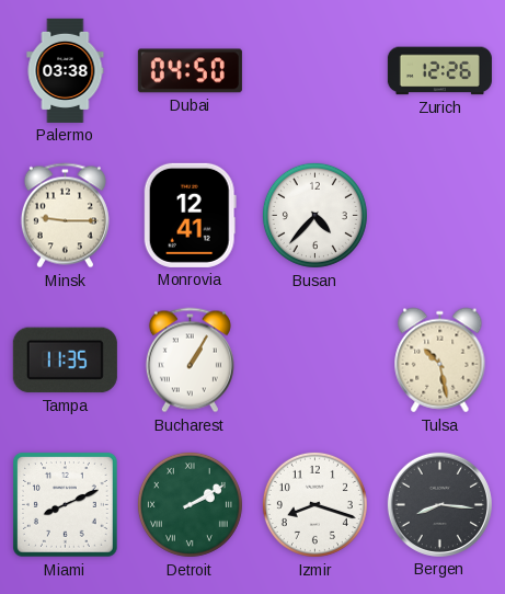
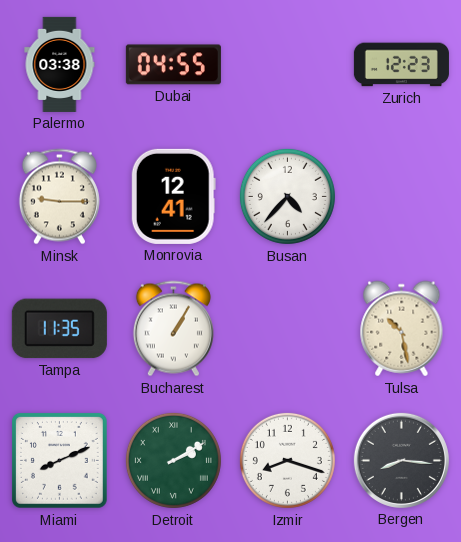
Dubai: 04:50 -> 04:55
Zurich: 12:26 -> 12:23
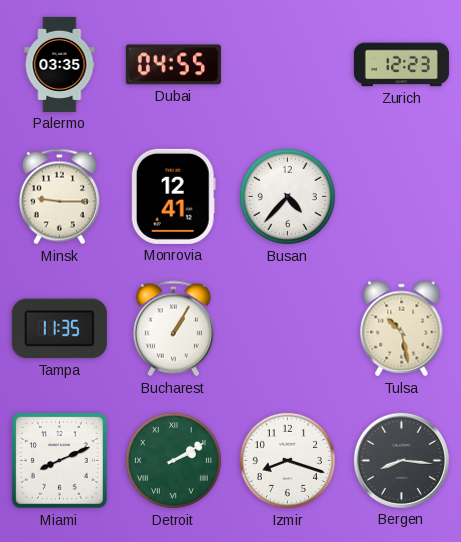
Palermo: 03:38 -> 03:35
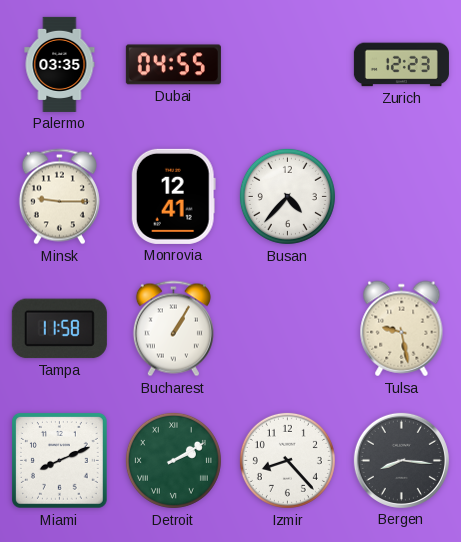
Tampa: 11:35 -> 11:58
Tulsa: 10:28 -> 9:28
Izmir: 8:18 -> 8:23
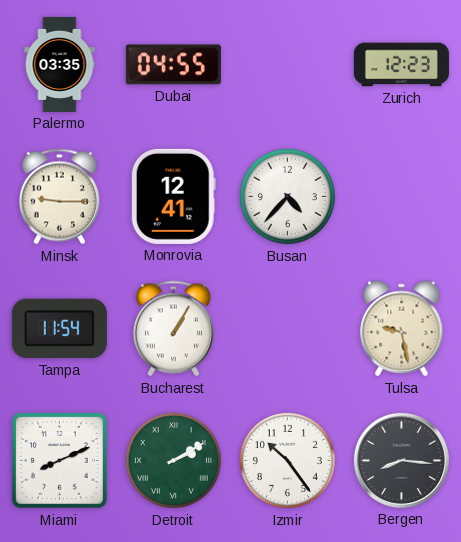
Tampa: 11:58 -> 11:54
Izmir: 8:23 -> 10:24
